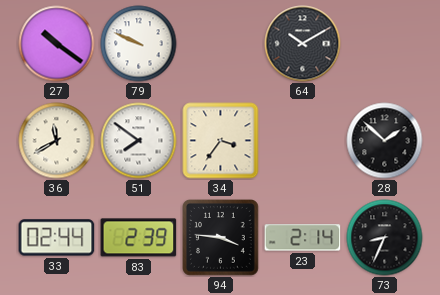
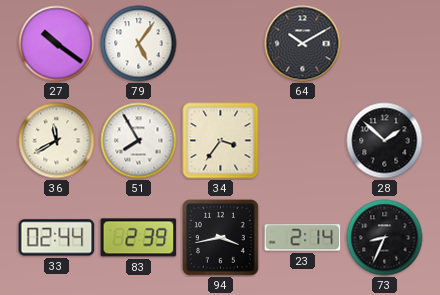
79: 9:49 -> 5:06
51: 7:51 -> 7:55
94: 3:46 -> 3:43
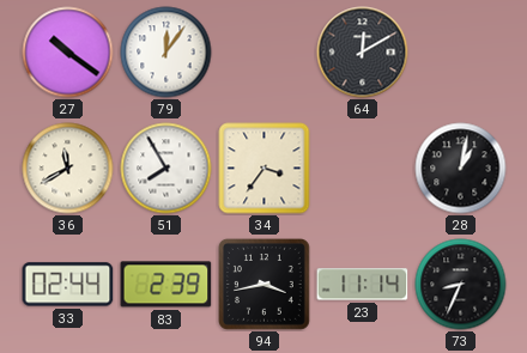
79: 5:06 -> 12:06
64: 10:10 -> 12:10
28: 1:52 -> 1:02
23: 2:14 -> 11:14
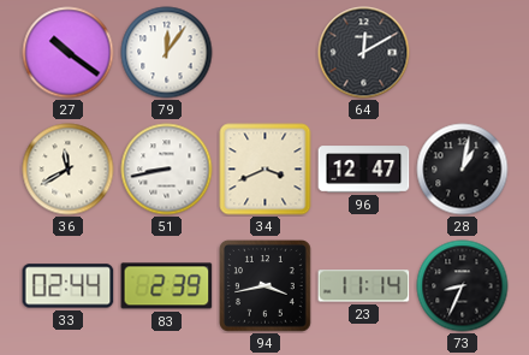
51: 7:55 -> 8:43
34: 3:36 -> 3:41
96: none -> 12:47
